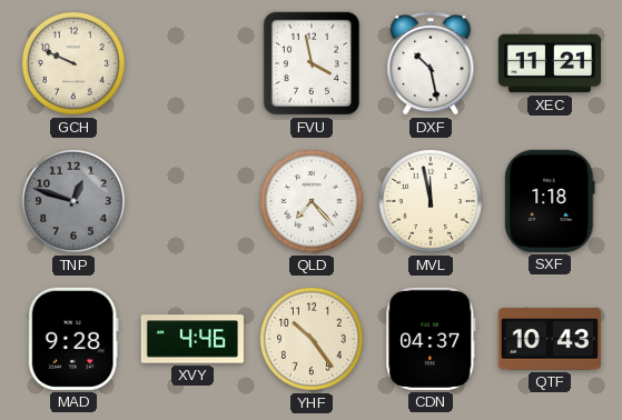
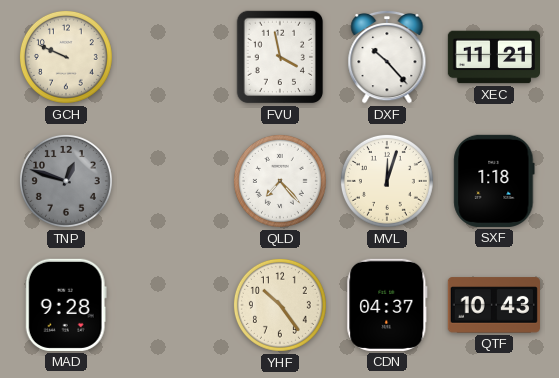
DXF: 10:28 -> 10:23
MVL: 11:58 -> 12:03
XVY: 4:46 -> none
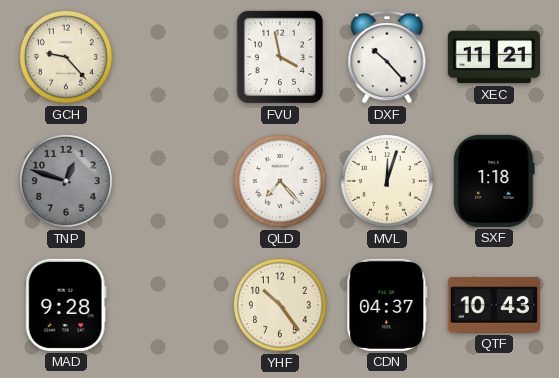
GCH: 9:49 -> 9:23
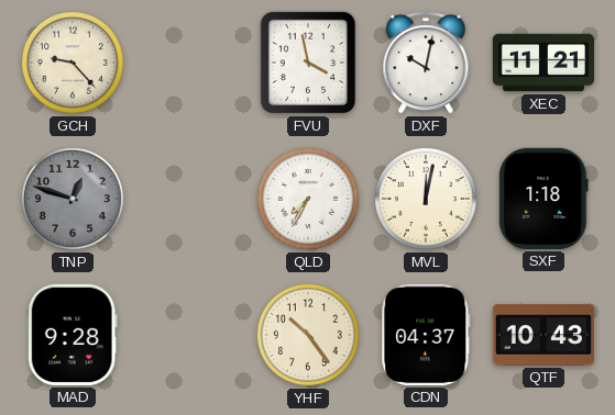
DXF: 10:23 -> 10:02
QLD: 7:23 -> 7:35
MVL: 12:03 -> 12:02
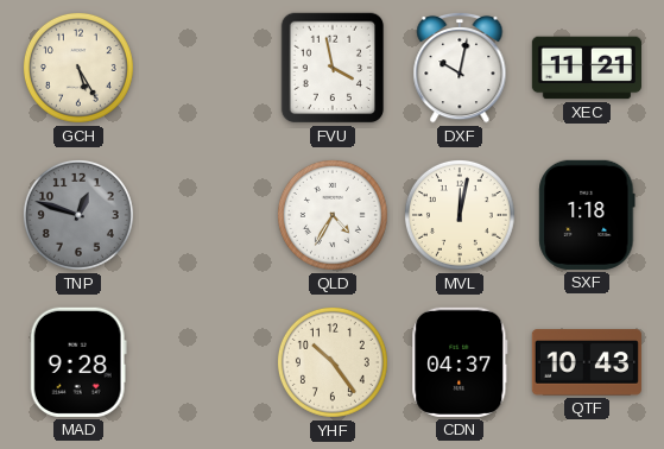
GCH: 9:23 -> 5:25
QLD: 7:35 -> 4:35
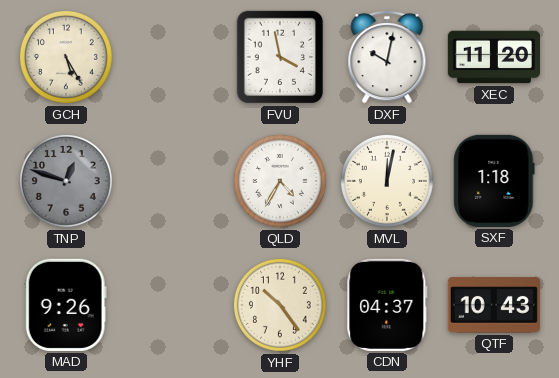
XEC: 11:21 -> 11:20
MAD: 9:28 -> 9:26
